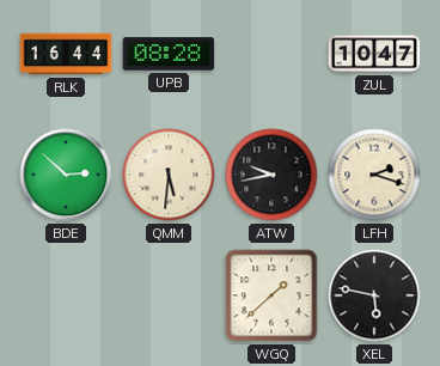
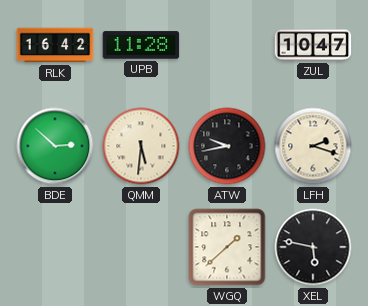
RLK: 16:44 -> 16:42
UPB: 08:28 -> 11:28
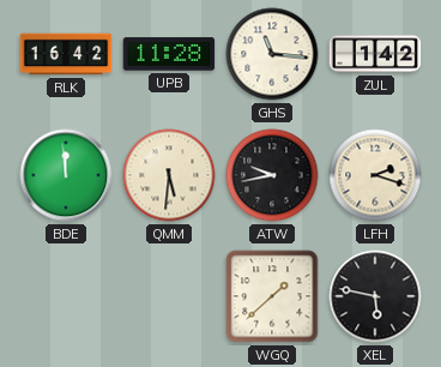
GHS: none -> 11:16
ZUL: 10:47 -> 1:42
BDE: 2:52 -> 11:59
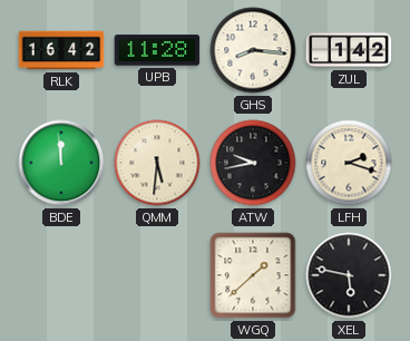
GHS: 11:16 -> 8:16
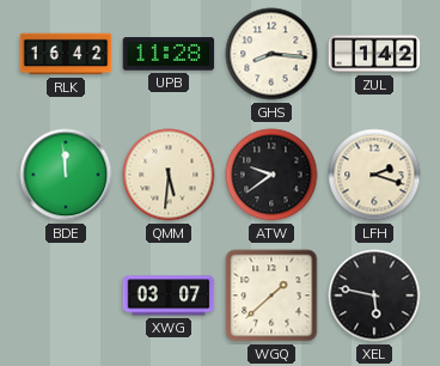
ATW: 9:43 -> 9:39
XWG: none -> 03:07
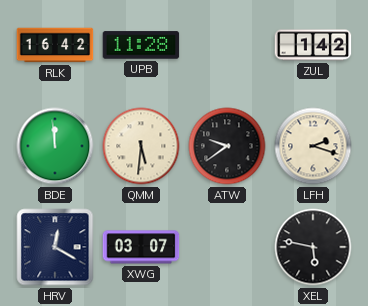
GHS: 8:16 -> none
HRV: none -> 12:20
WGQ: 1:38 -> none
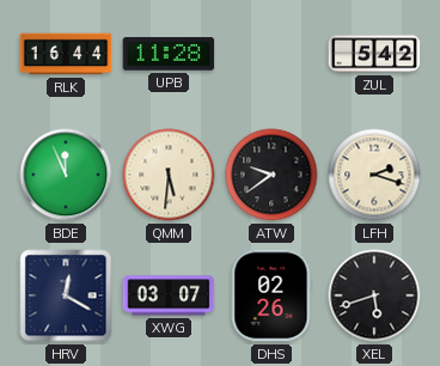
RLK: 16:42 -> 16:44
ZUL: 1:42 -> 5:42
BDE: 11:59 -> 11:56
DHS: none -> 02:26
XEL: 5:47 -> 5:42
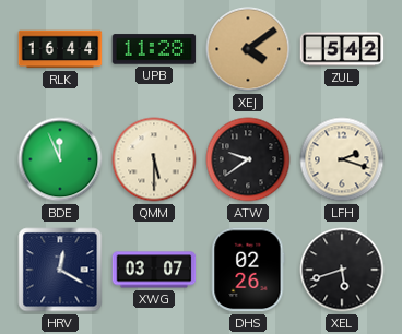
XEJ: none -> 4:09
QMM: 5:31 -> 5:30
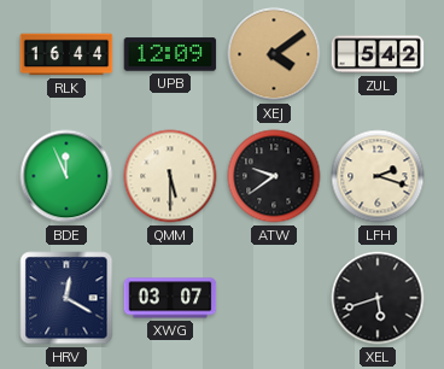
UPB: 11:28 -> 12:09
DHS: 02:26 -> none
